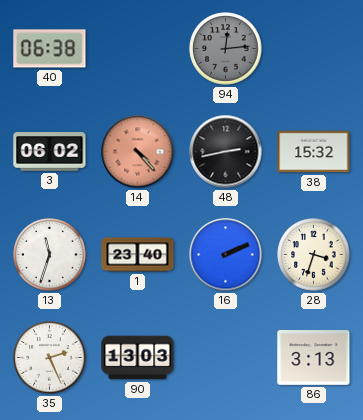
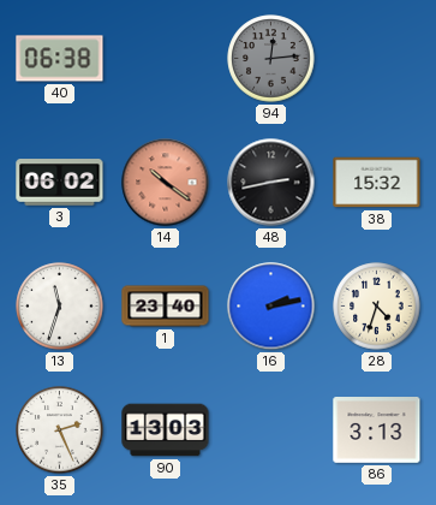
14: 4:23 -> 10:21
16: 2:11 -> 2:13
28: 3:33 -> 4:33
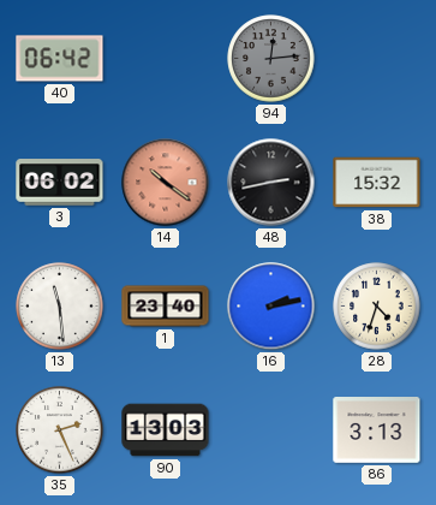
40: 06:38 -> 06:42
13: 11:33 -> 11:29
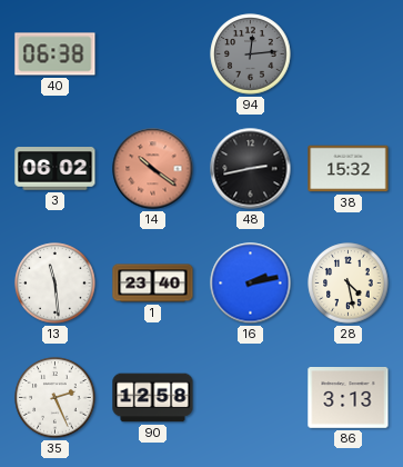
40: 06:42 -> 06:38
28: 4:33 -> 4:28
90: 13:03 -> 12:58
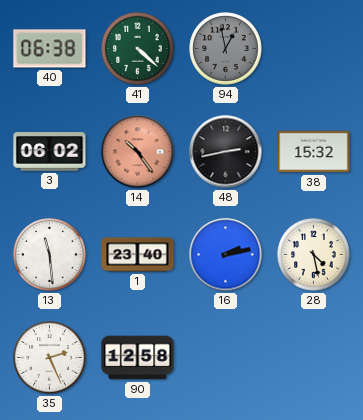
41: none -> 4:22
94: 12:14 -> 12:58
14: 10:21 -> 10:24
86: 3:13 -> none
